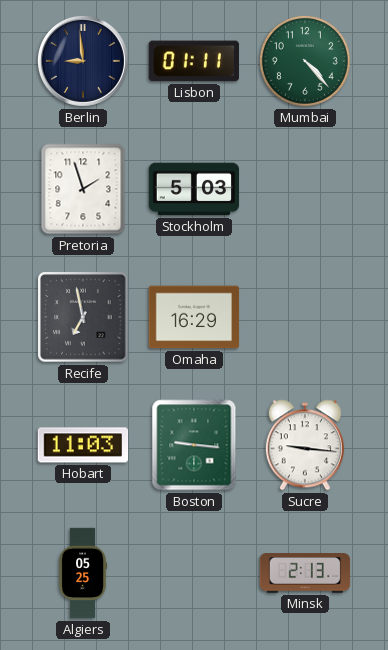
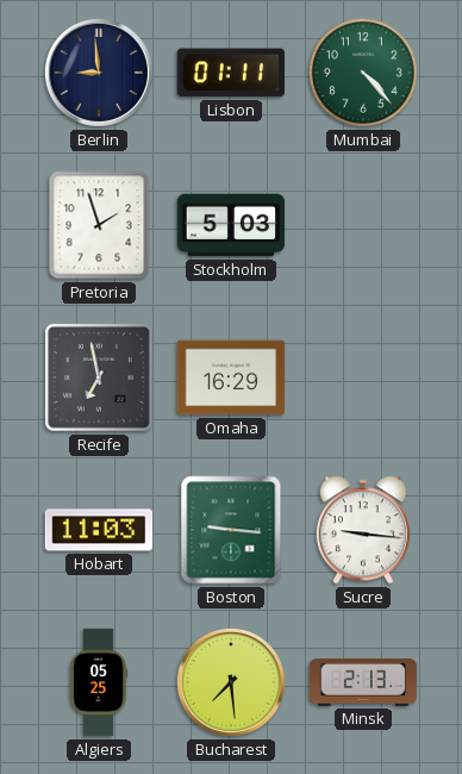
Bucharest: none -> 7:29
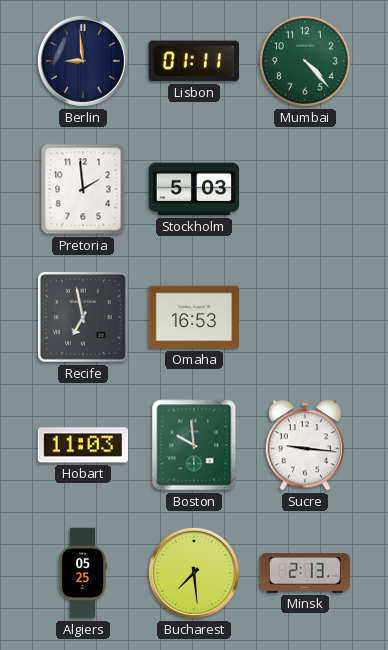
Pretoria: 1:57 -> 1:59
Omaha: 16:29 -> 16:53
Boston: 9:16 -> 9:59
